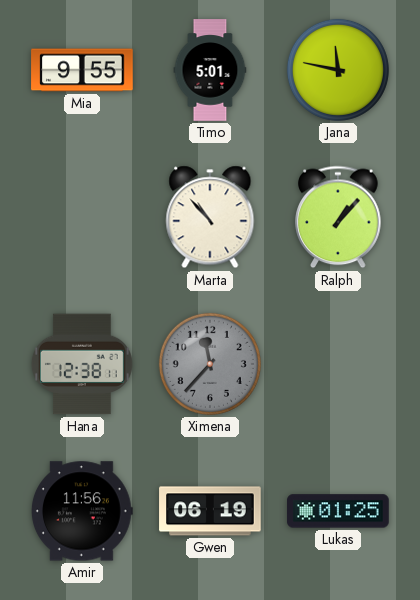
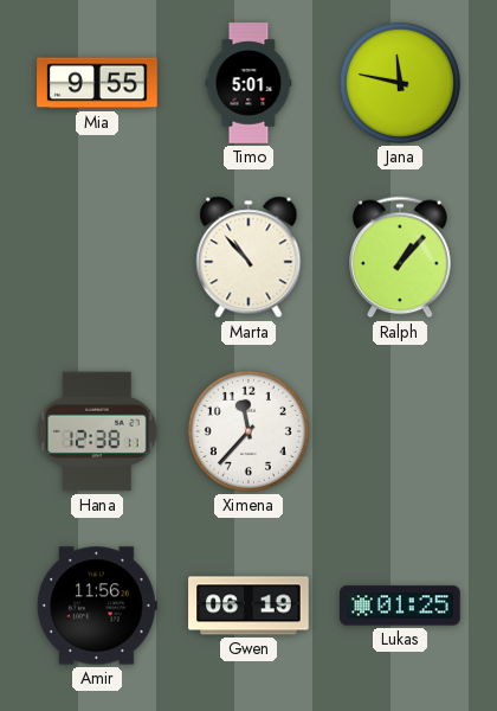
Ximena dial: grey -> white
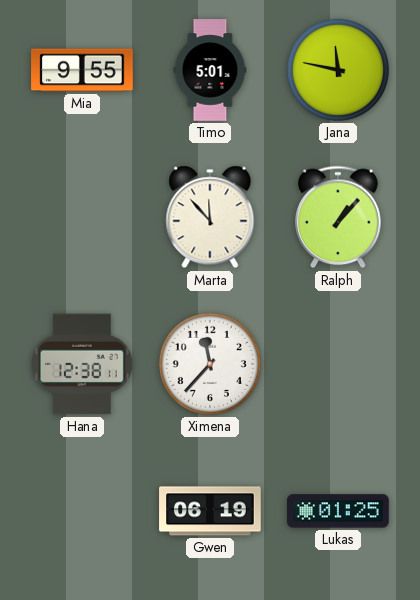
Marta: 10:53 -> 11:53
Amir: 11:56 -> none
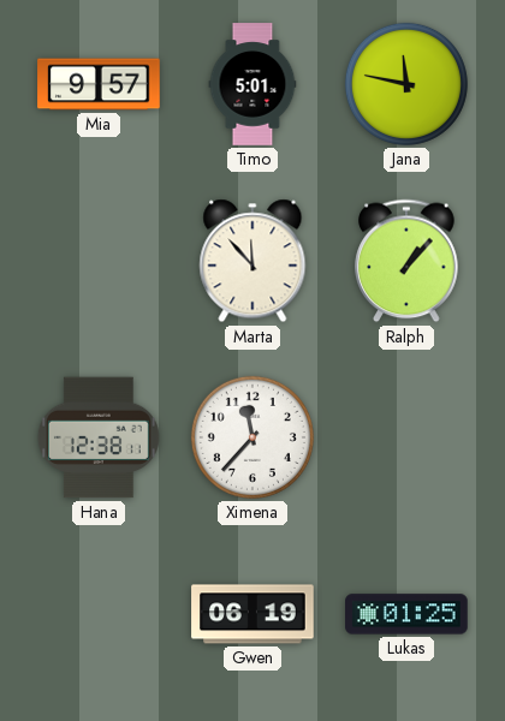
Mia: 9:55 -> 9:57
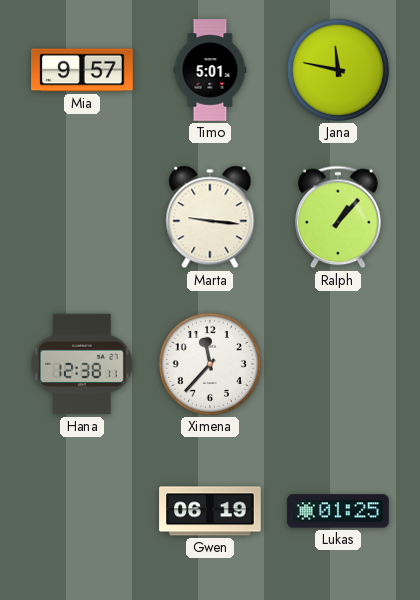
Marta: 11:53 -> 9:16
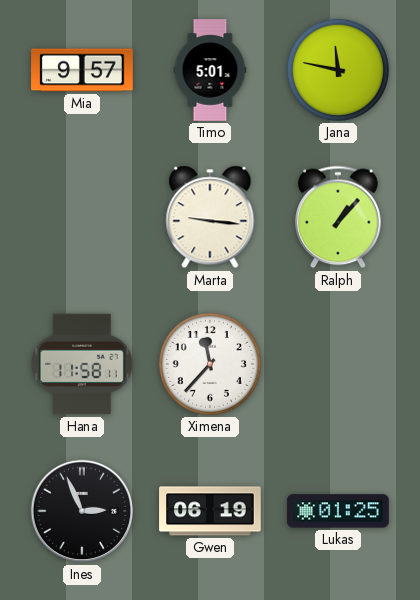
Hana: 12:38 -> 11:58
Ines: none -> 2:56
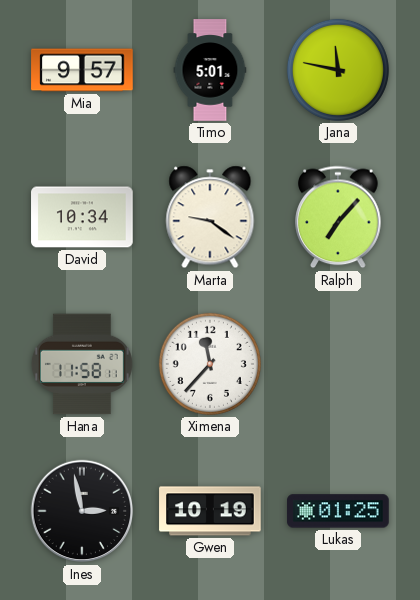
David: none -> 10:34
Marta: 9:16 -> 9:21
Ralph: 1:07 -> 7:07
Ines: 2:56 -> 2:58
Gwen: 06:19 -> 10:19
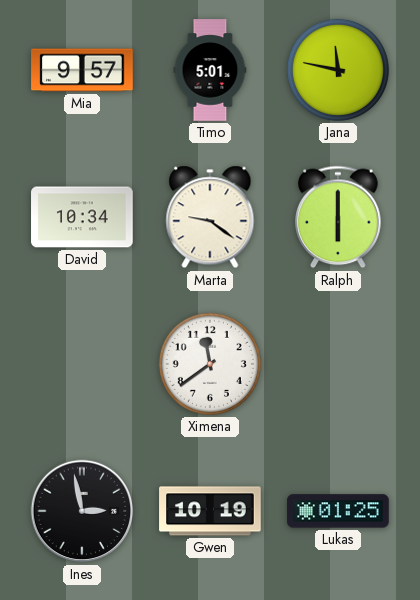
Ralph: 7:07 -> 6:00
Hana: 11:58 -> none
Ximena: 11:37 -> 11:39
